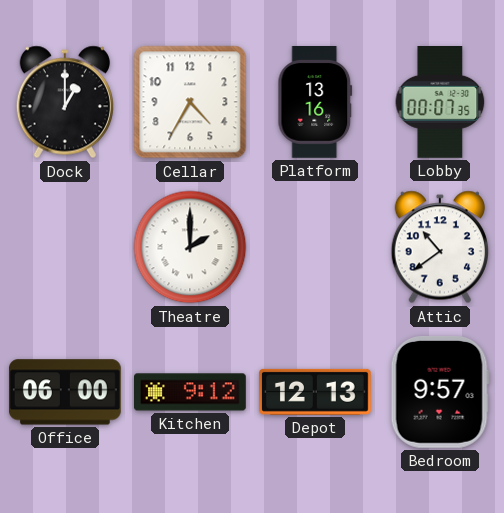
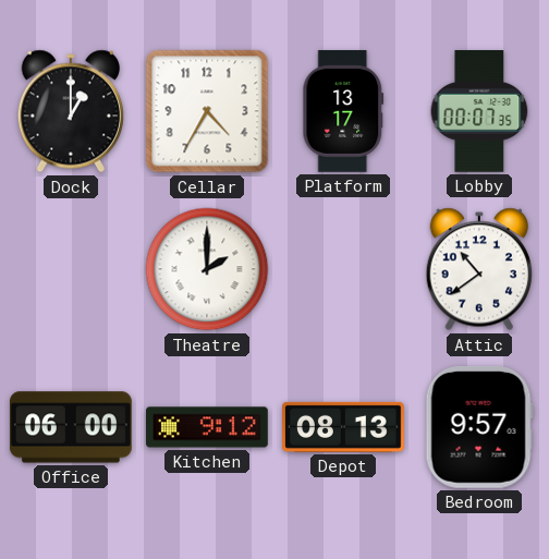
Platform: 13:16 -> 13:17
Depot: 12:13 -> 08:13
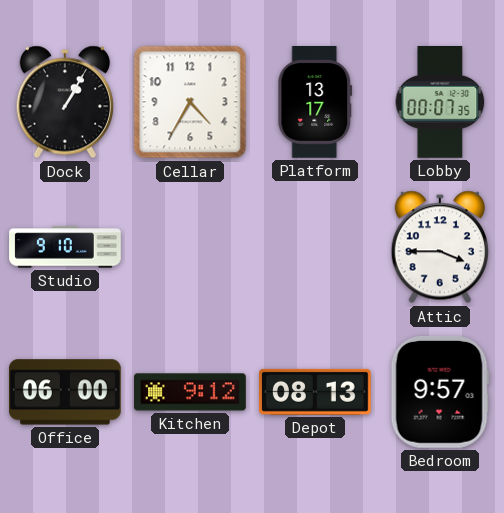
Dock: 1:00 -> 1:05
Studio: none -> 9:10
Theatre: 2:00 -> none
Attic: 10:39 -> 3:45
